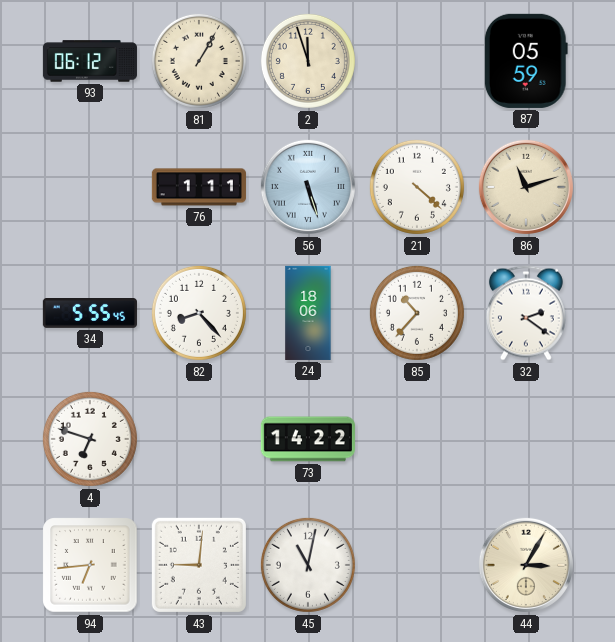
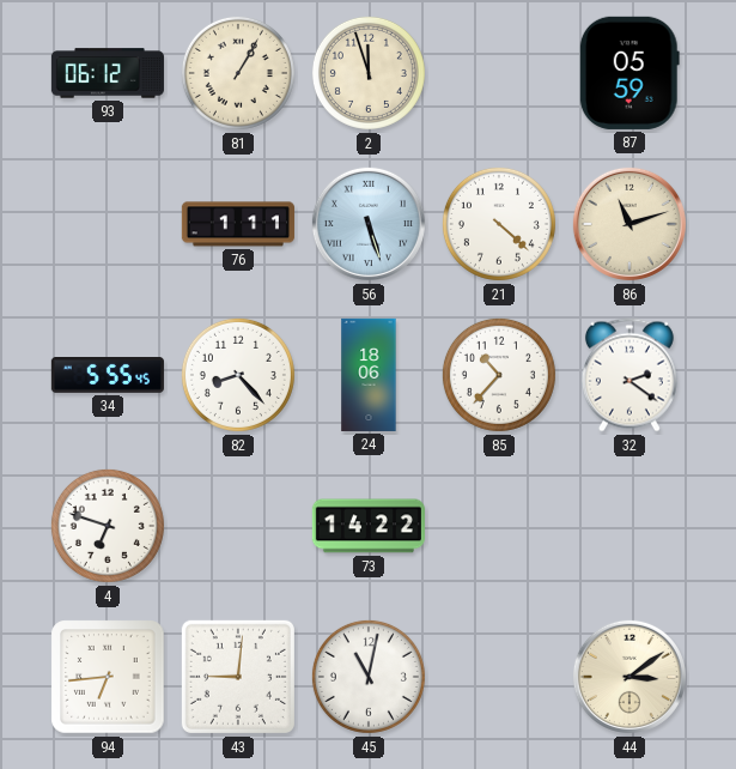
44: 3:05 -> 3:09
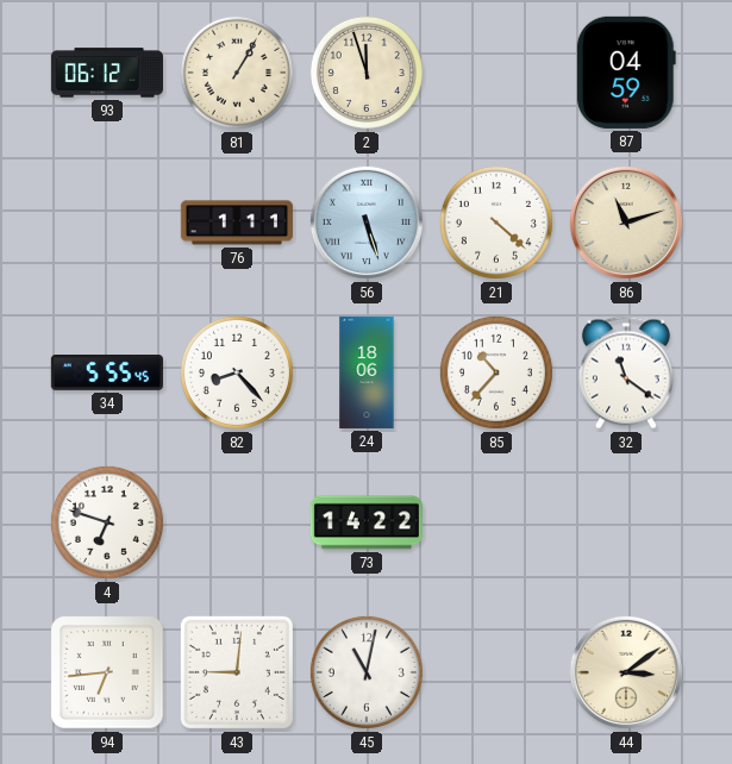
87: 05:59 -> 04:59
32: 2:21 -> 11:21
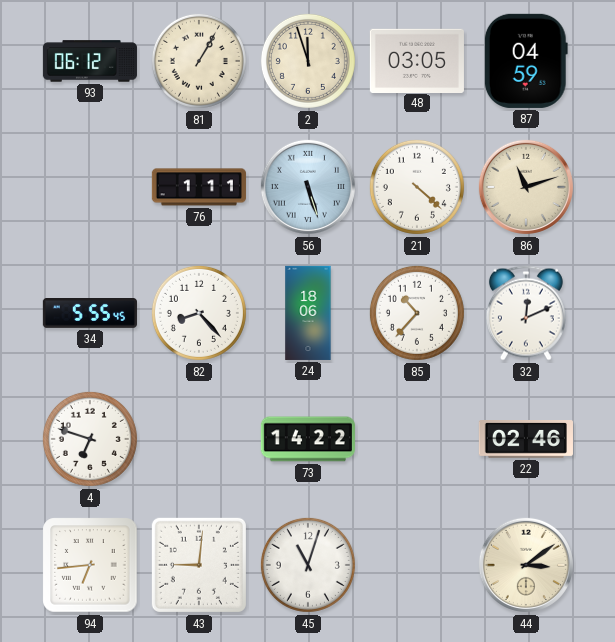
48: none -> 03:05
32: 11:21 -> 12:11
22: none -> 02:46
45: 11:02 -> 11:03
